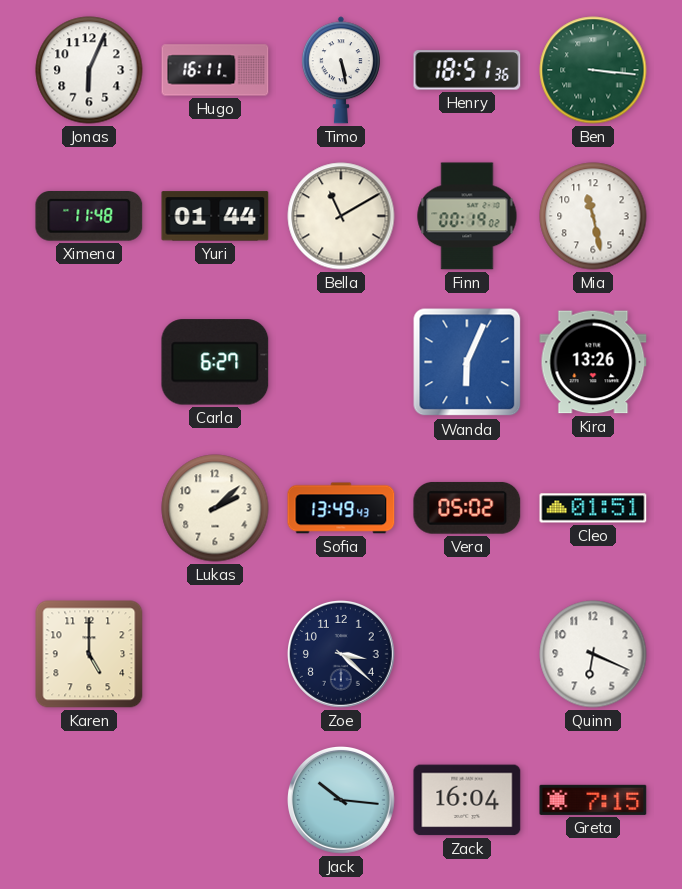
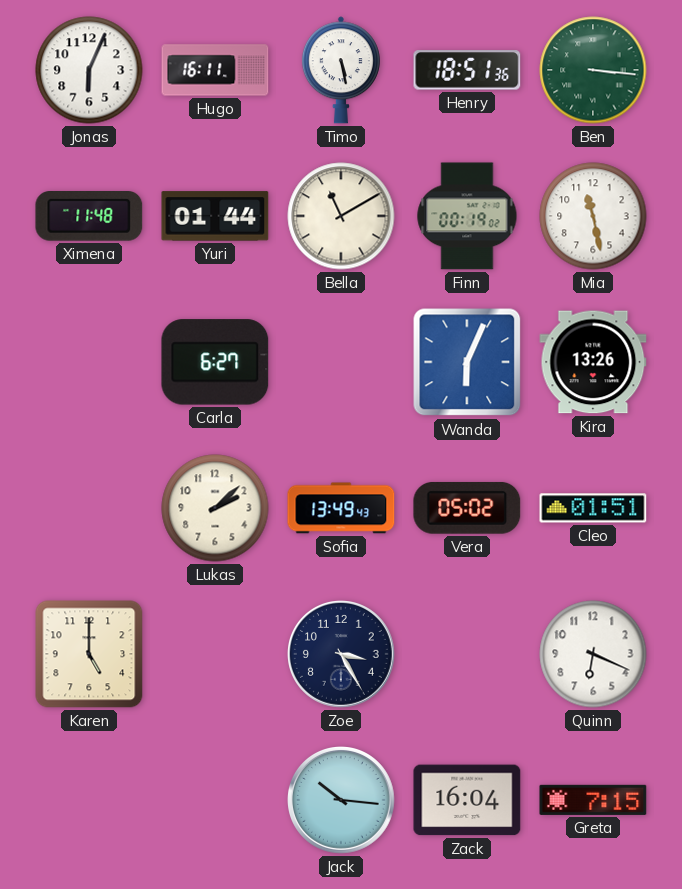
Zoe: 3:22 -> 3:25
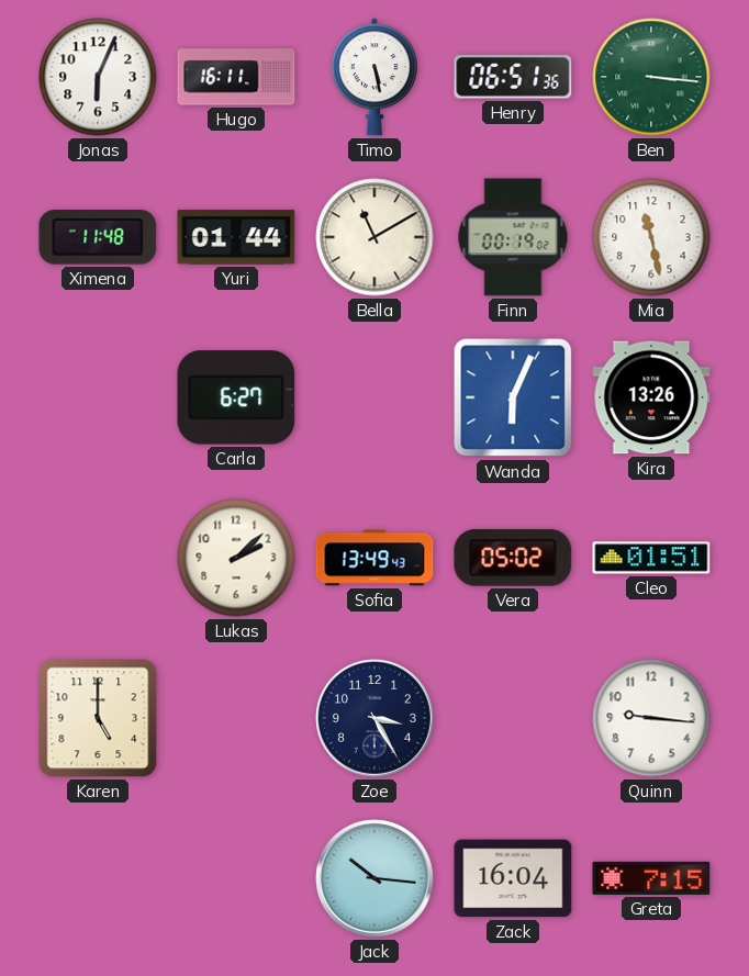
Henry: 18:51 -> 06:51
Quinn: 6:19 -> 9:16
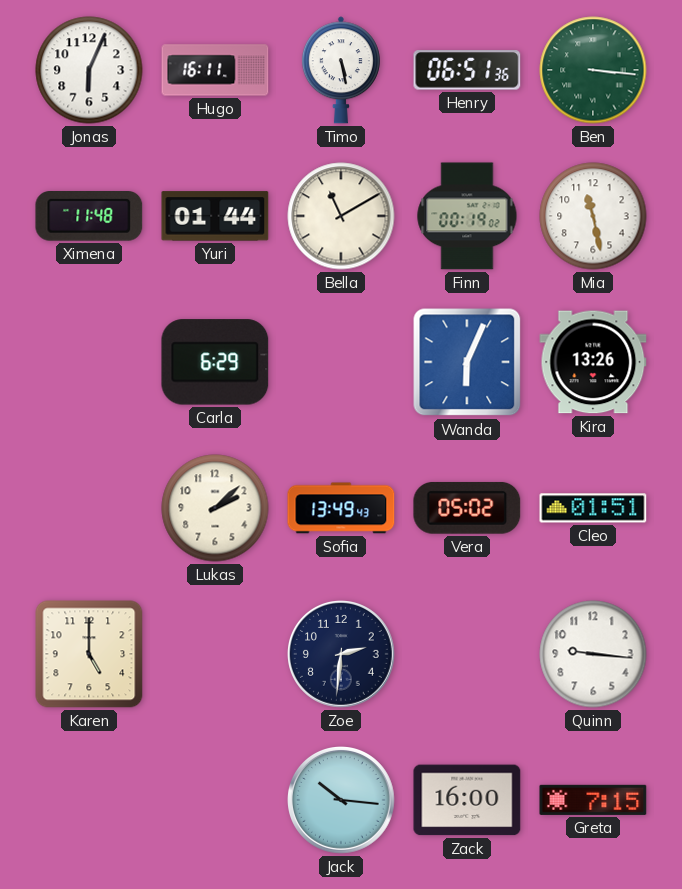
Carla: 6:27 -> 6:29
Zoe: 3:25 -> 2:31
Zack: 16:04 -> 16:00
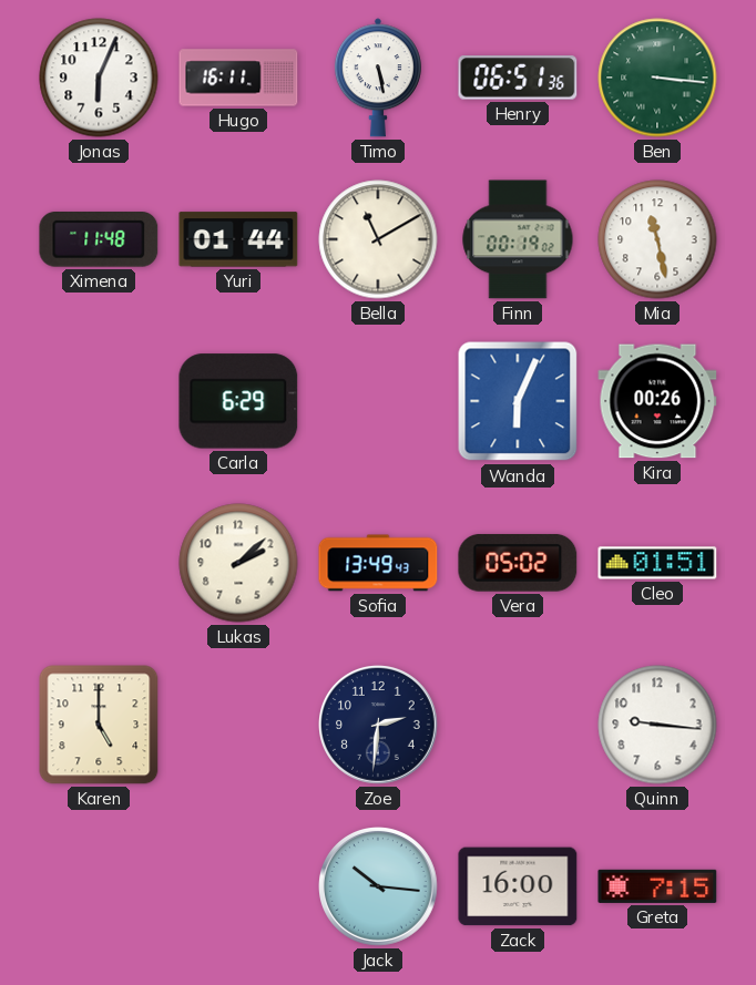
Kira: 13:26 -> 00:26
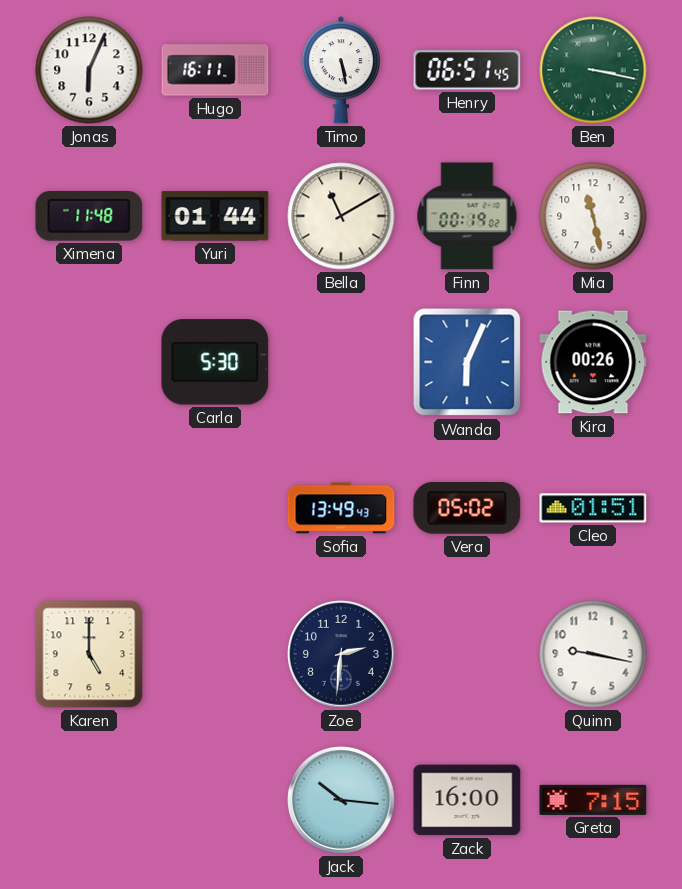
Henry: 06:51:36 -> 06:51:45
Ben: 3:16 -> 3:17
Carla: 6:29 -> 5:30
Lukas: 2:08 -> none
Quinn: 9:16 -> 9:17
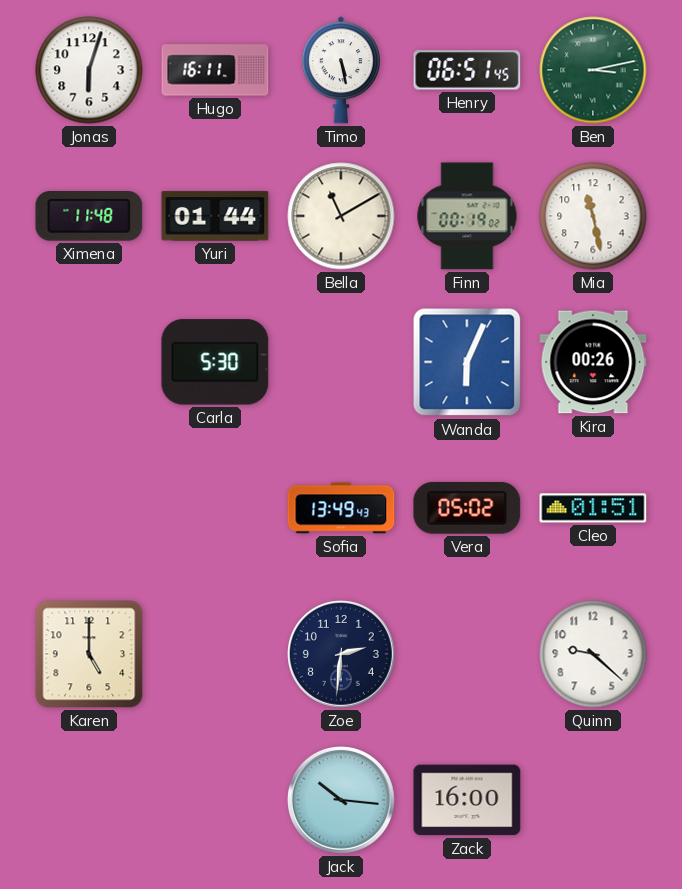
Jonas: 6:04 -> 6:03
Ben: 3:17 -> 3:13
Quinn: 9:17 -> 9:22
Greta: 7:15 -> none
